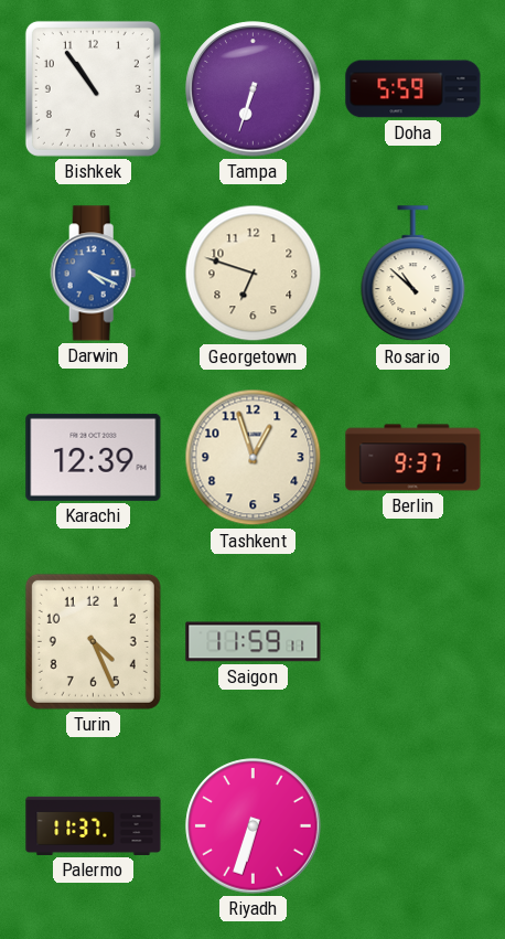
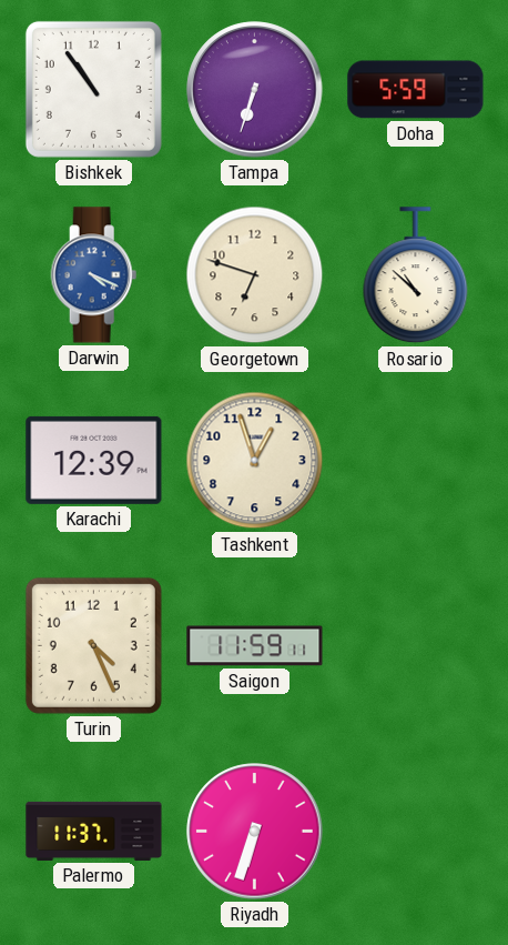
Berlin: 9:37 -> none
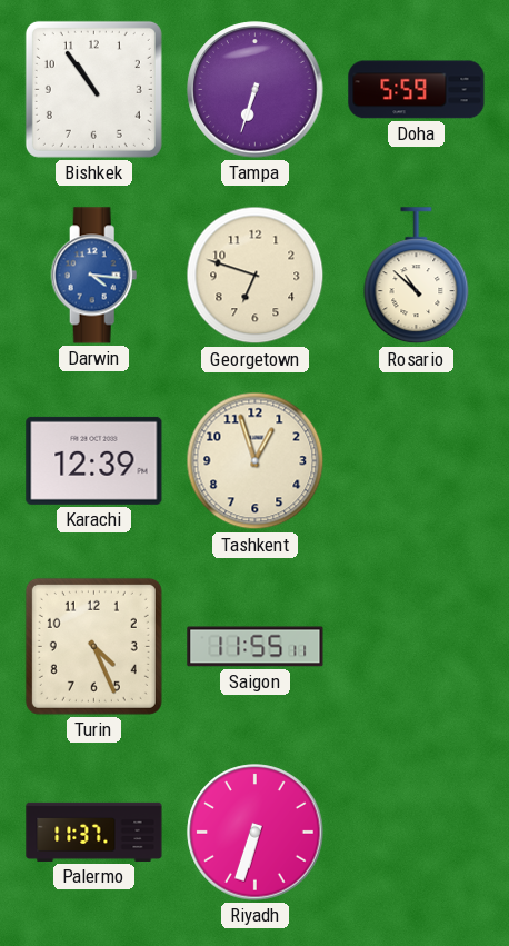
Darwin: 4:19 -> 4:16
Saigon: 11:59 -> 11:55
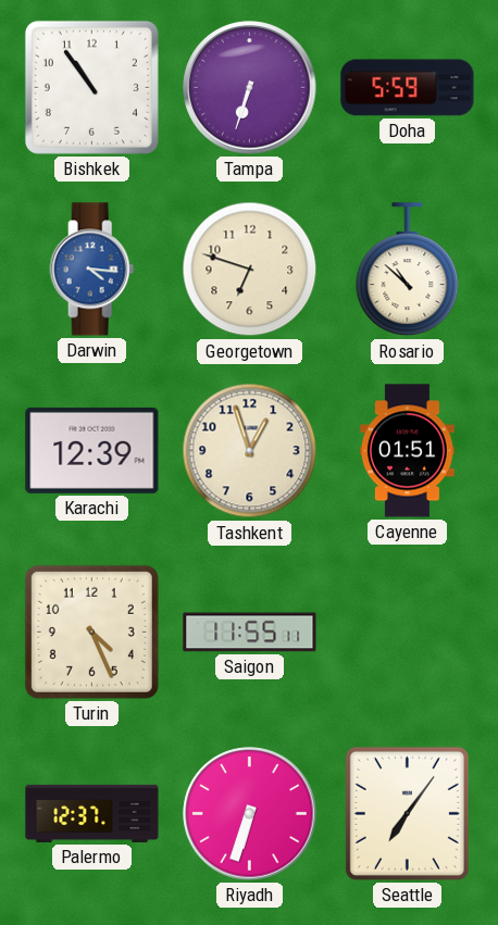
Cayenne: none -> 01:51
Palermo: 11:37 -> 12:37
Seattle: none -> 7:06
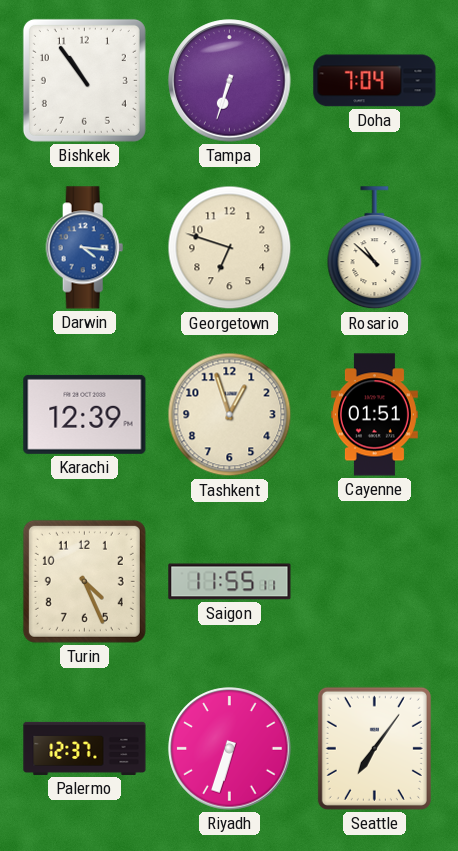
Doha: 5:59 -> 7:04
